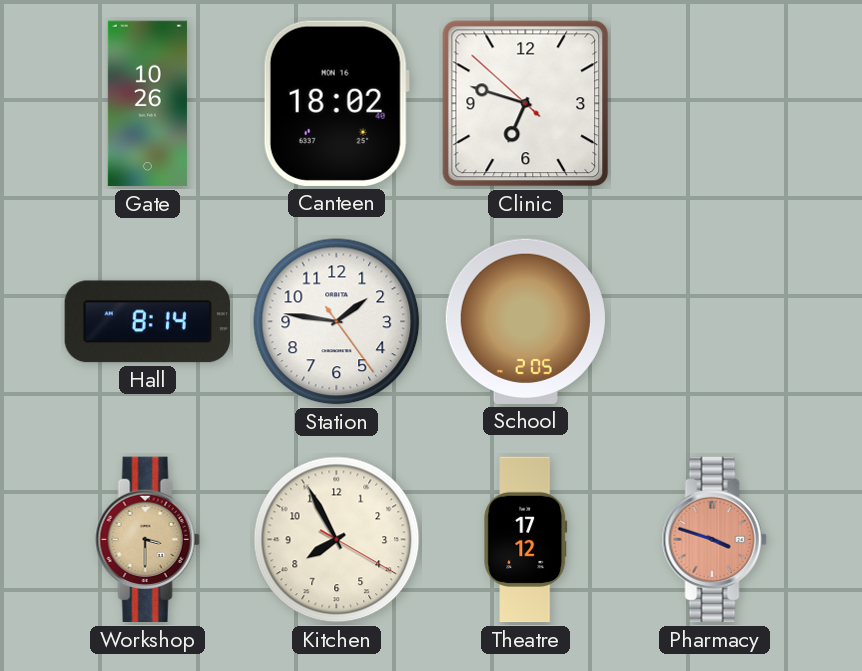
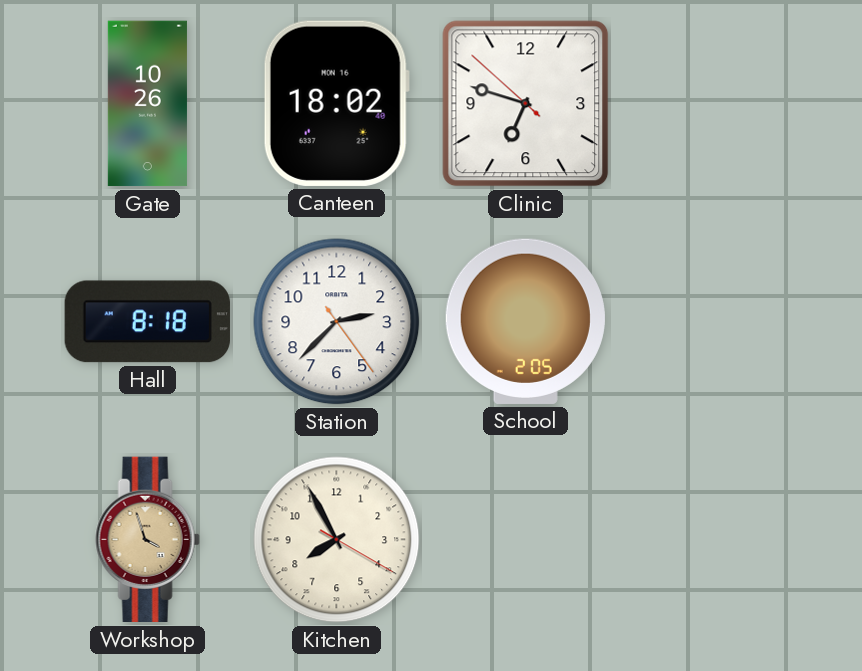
Hall: 8:14 -> 8:18
Station: 1:46 -> 2:37
Workshop: 3:30 -> 3:57
Theatre: 17:12 -> none
Pharmacy: 3:48 -> none
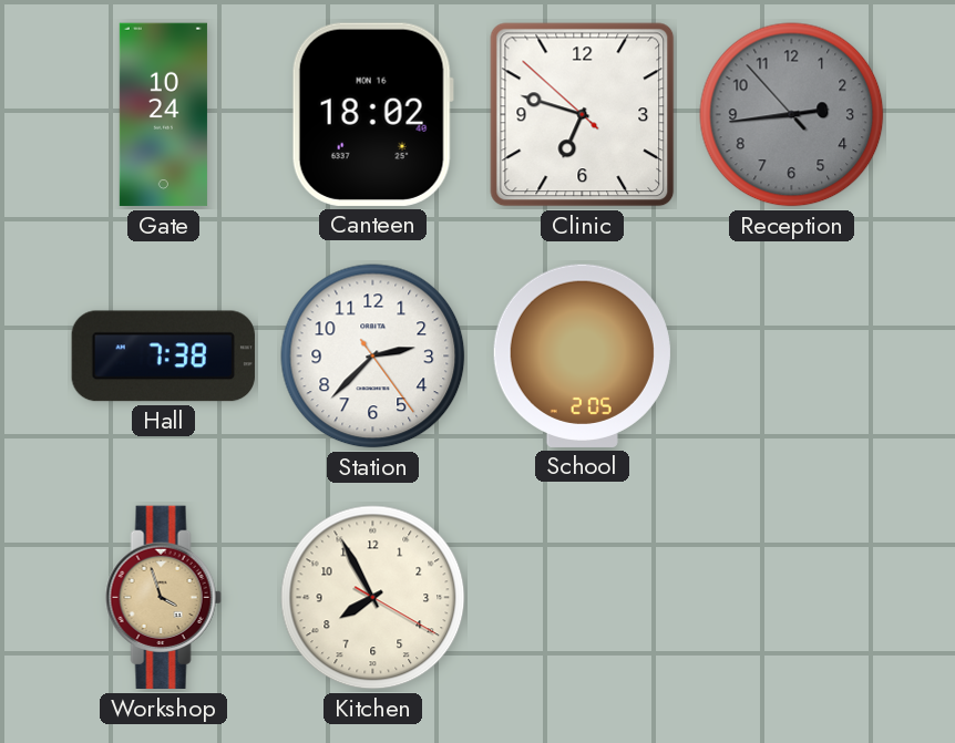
Gate: 10:26 -> 10:24
Reception: none -> 2:43
Hall: 8:18 -> 7:38
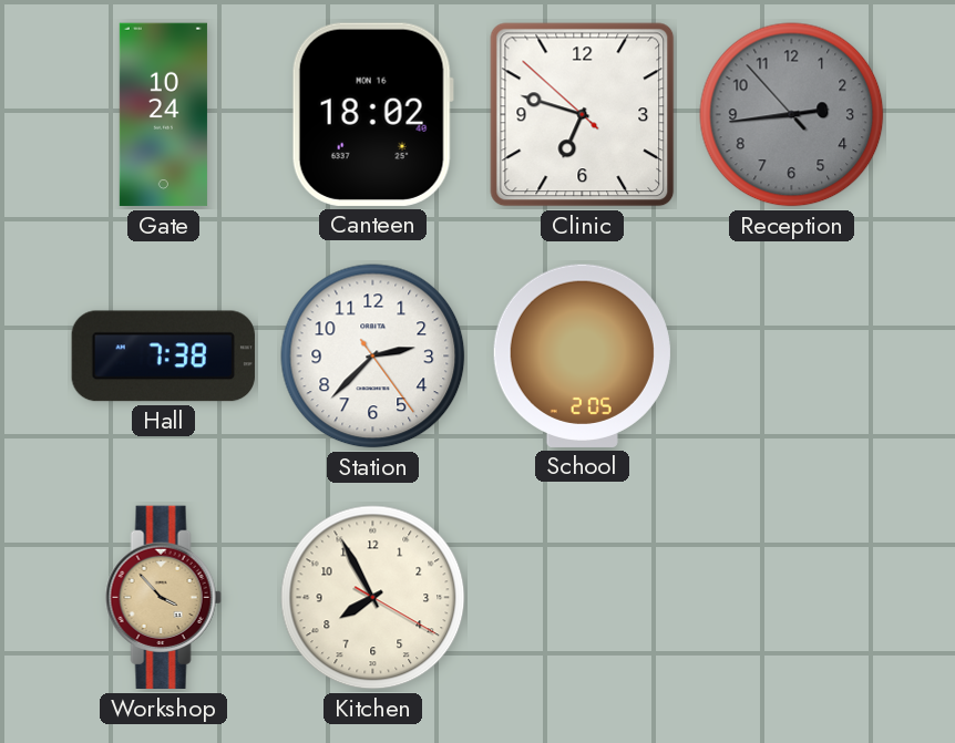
Workshop: 3:57 -> 3:53
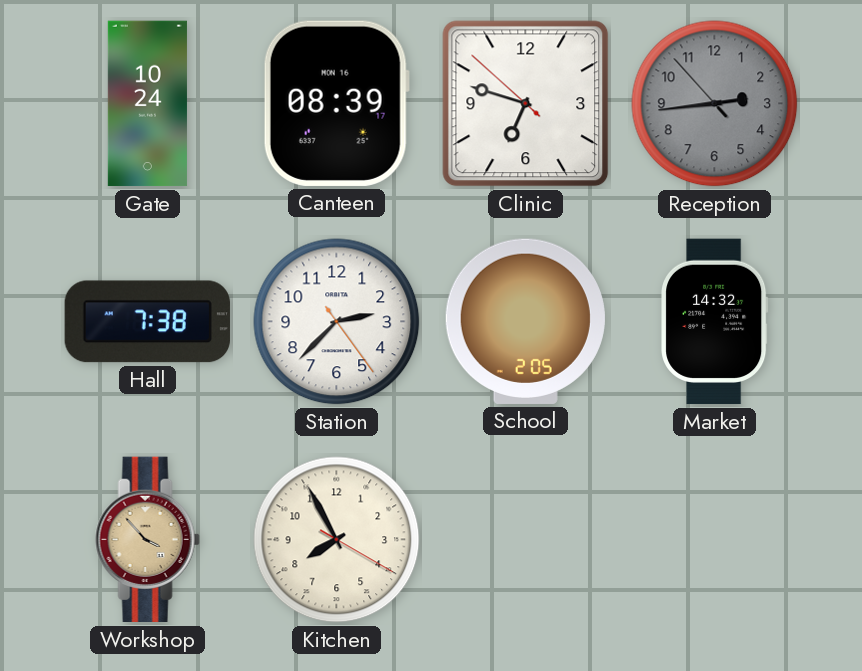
Canteen: 18:02 -> 08:39
Market: none -> 14:32
